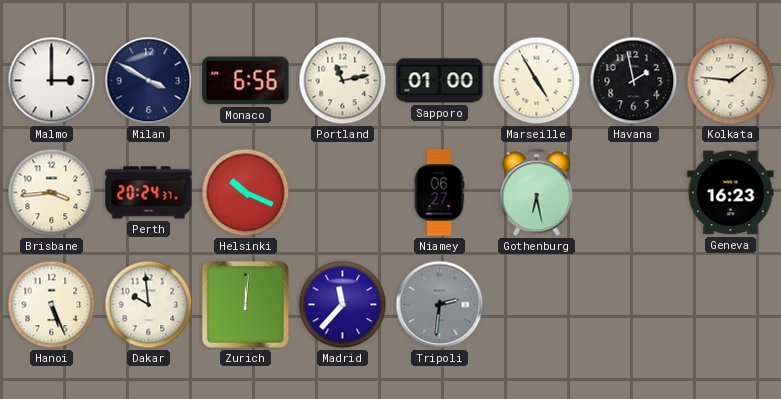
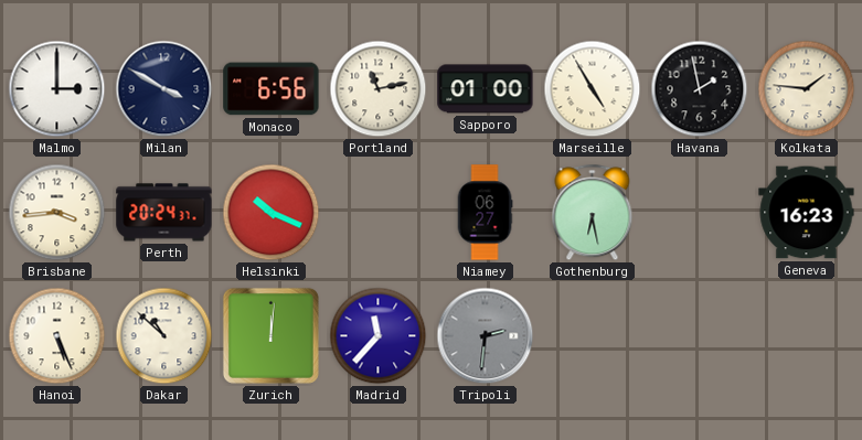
Dakar: 9:59 -> 10:52
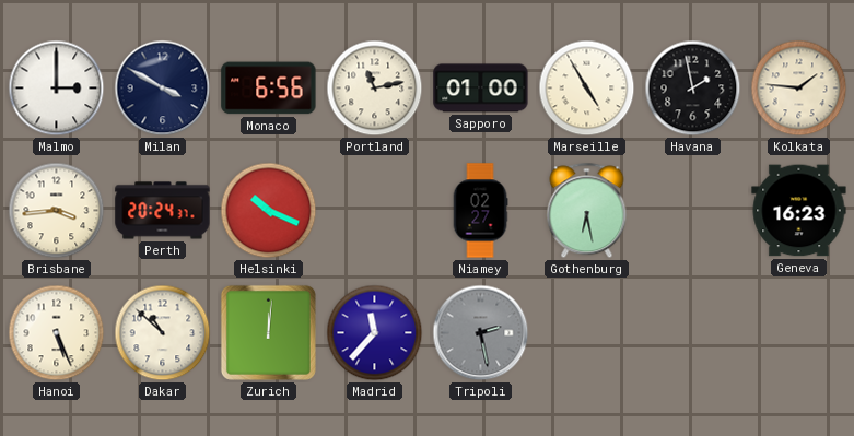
Niamey: 06:27 -> 02:27
Tripoli: 2:31 -> 2:28
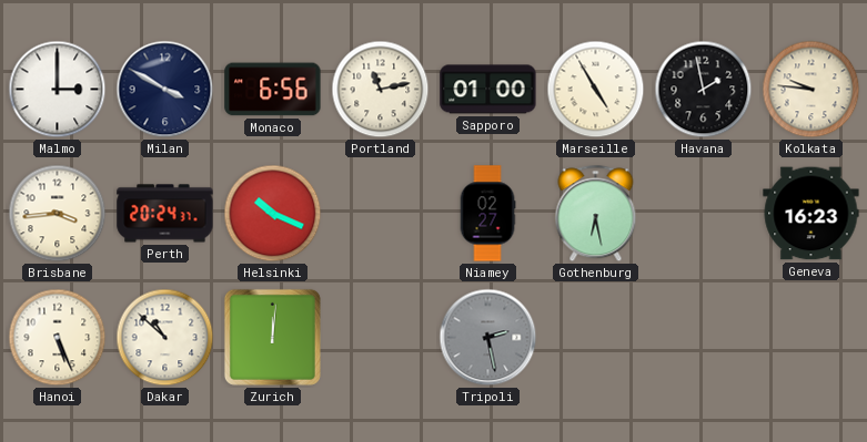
Kolkata: 1:46 -> 9:46
Madrid: 11:37 -> none
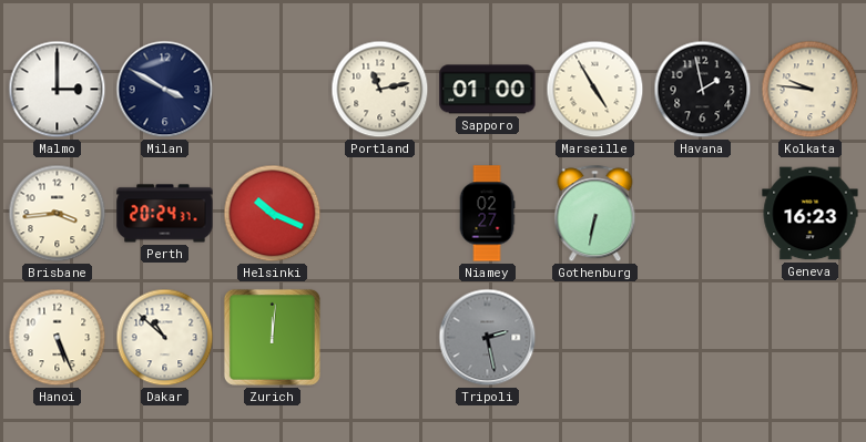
Monaco: 6:56 -> none
Gothenburg: 6:28 -> 6:32
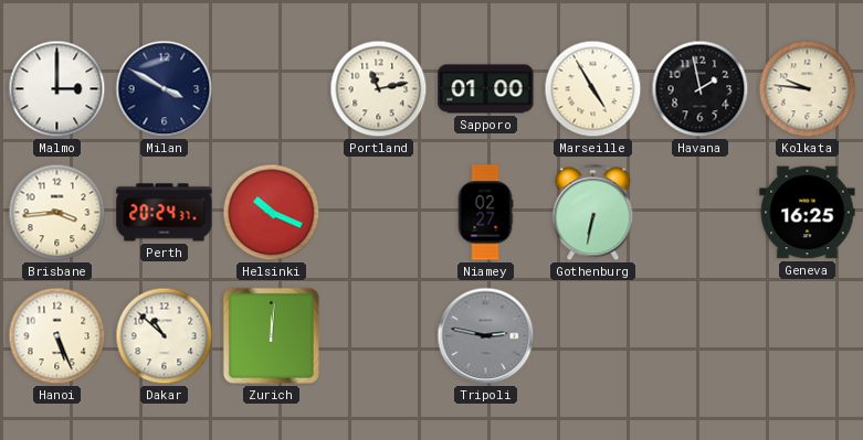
Geneva: 16:23 -> 16:25
Tripoli: 2:28 -> 2:47
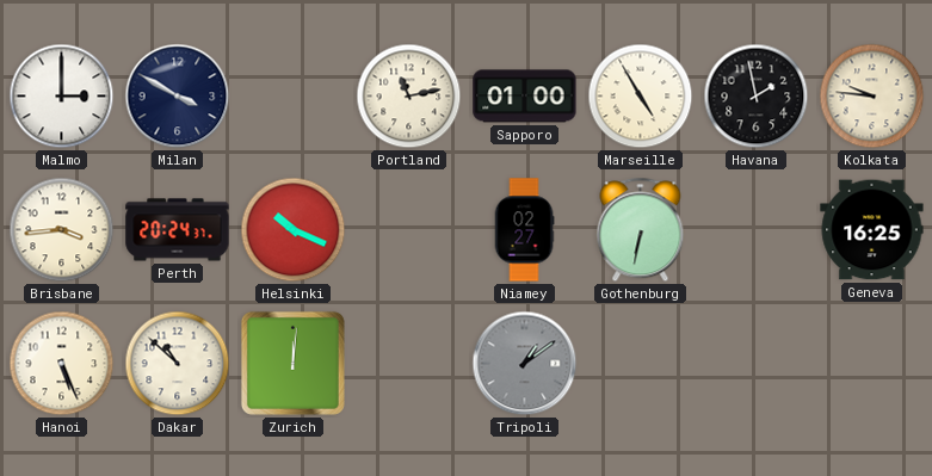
Tripoli: 2:47 -> 1:09
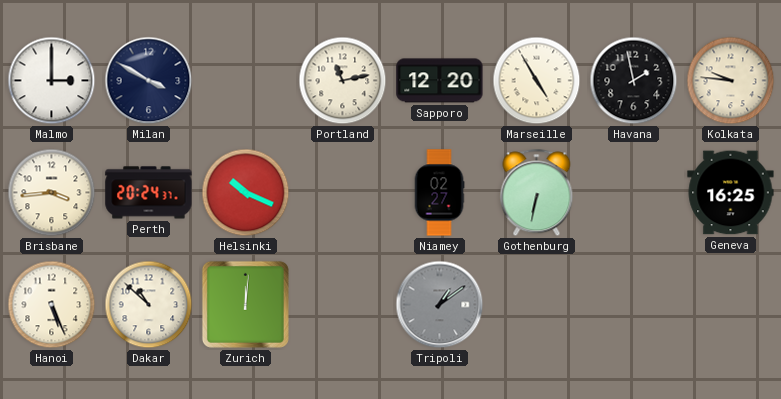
Sapporo: 01:00 -> 12:20
